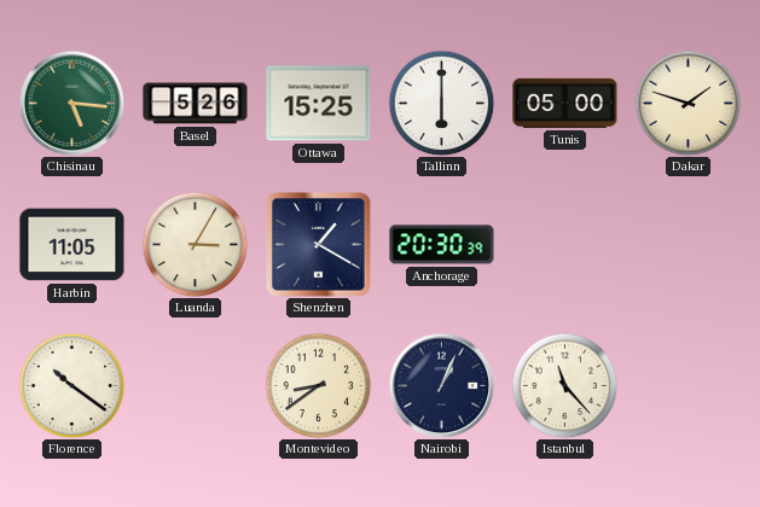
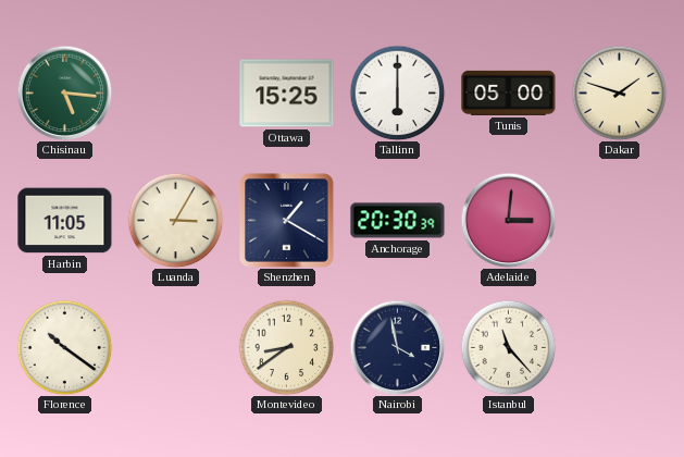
Basel: 5:26 -> none
Adelaide: none -> 3:01
Nairobi: 1:04 -> 3:58
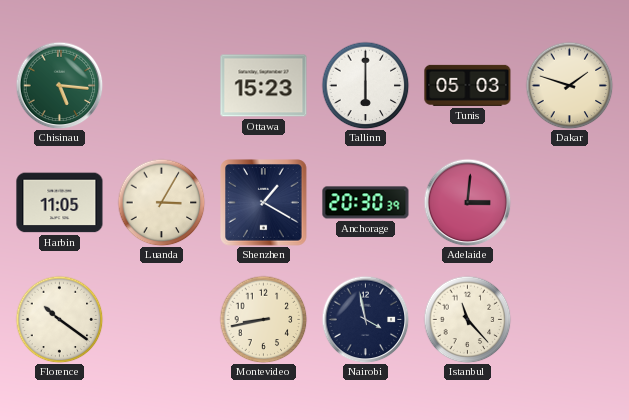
Ottawa: 15:25 -> 15:23
Tunis: 05:00 -> 05:03
Montevideo: 8:39 -> 8:43
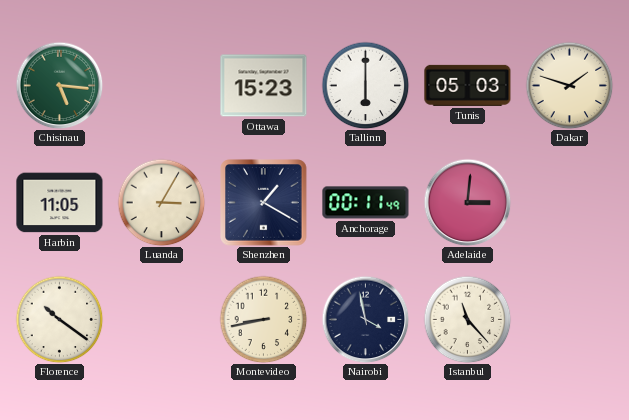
Anchorage: 20:30 -> 00:11
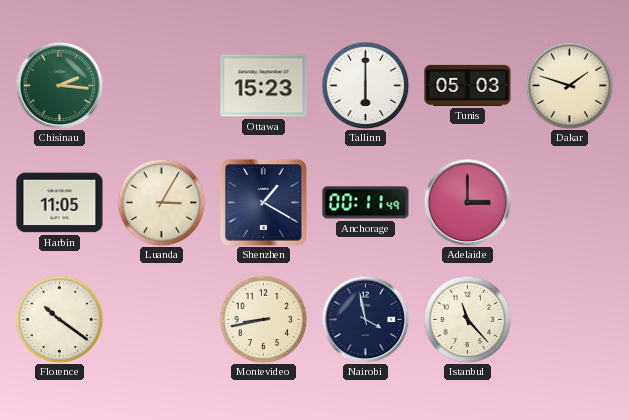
Chisinau: 5:16 -> 2:16
Adelaide: 3:01 -> 3:00
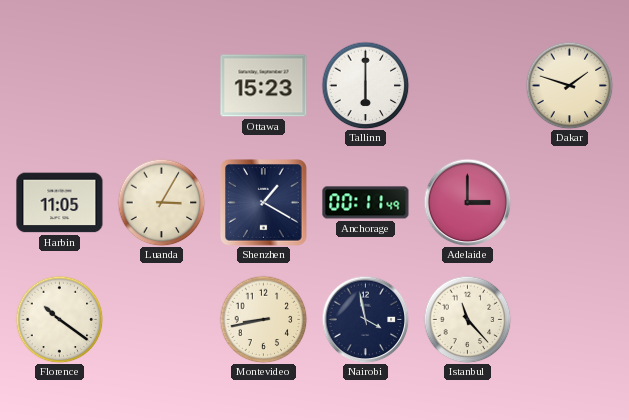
Chisinau: 2:16 -> none
Tunis: 05:03 -> none
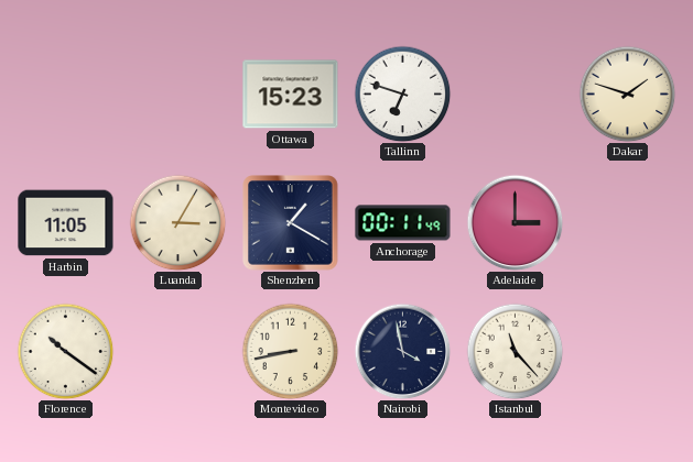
Tallinn: 6:00 -> 6:48
